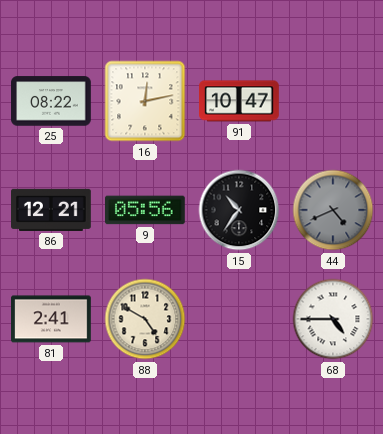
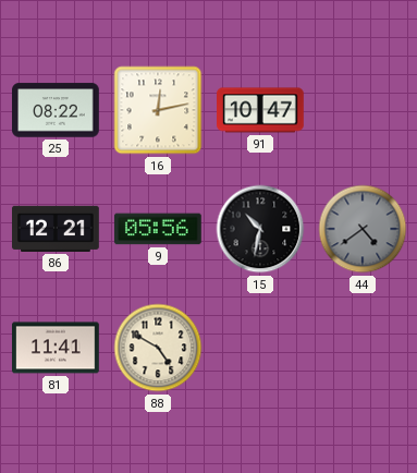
15: 10:36 -> 10:32
44: 4:41 -> 4:39
81: 2:41 -> 11:41
68: 4:45 -> none
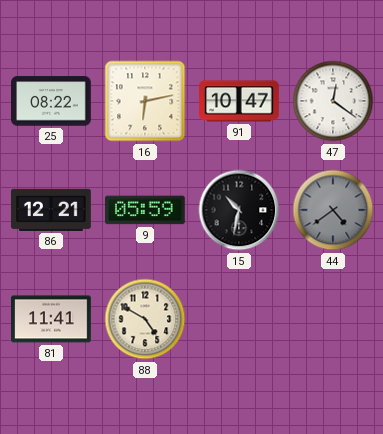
16: 12:13 -> 6:13
47: none -> 12:21
9: 05:56 -> 05:59
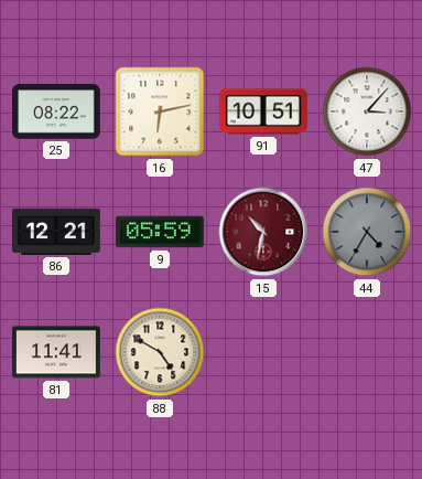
91: 10:47 -> 10:51
47: 12:21 -> 3:07
15 dial: black -> burgundy
44: 4:39 -> 4:35
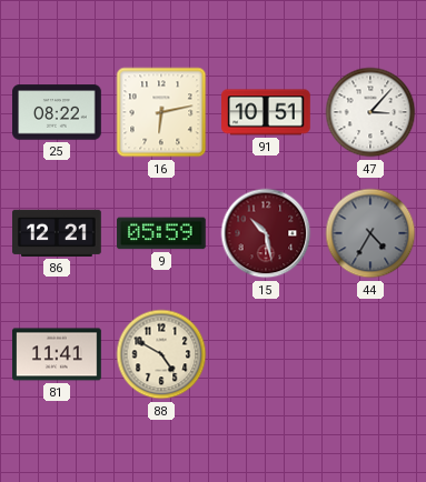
15: 10:32 -> 10:28
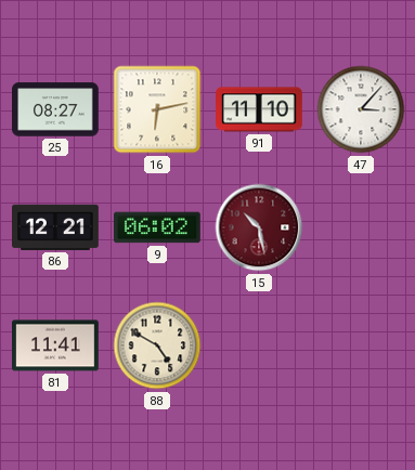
25: 08:22 -> 08:27
91: 10:51 -> 11:10
9: 05:59 -> 06:02
44: 4:35 -> none
